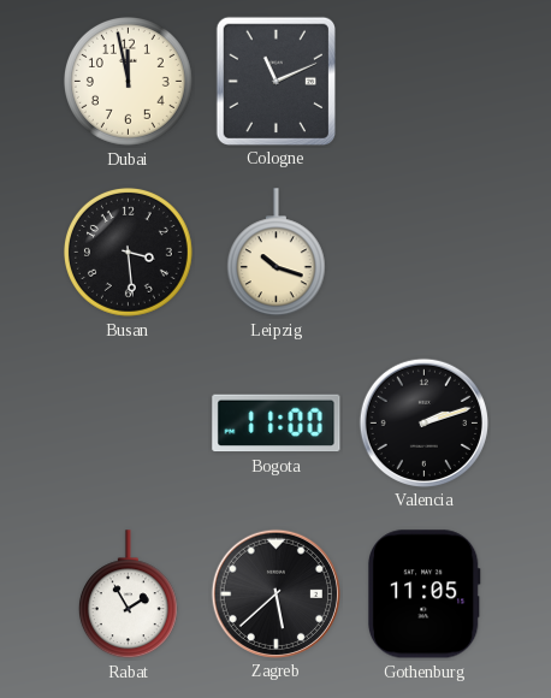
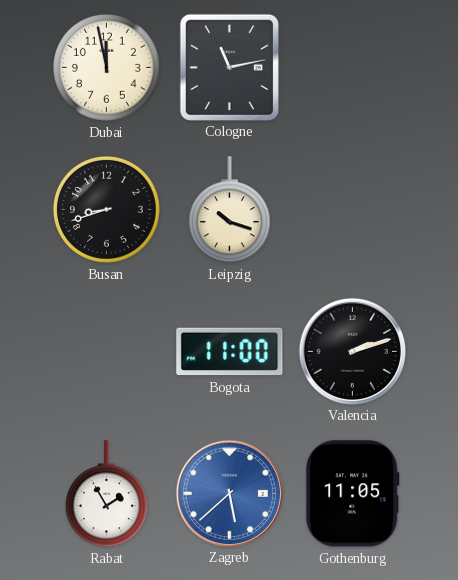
Cologne: 11:11 -> 11:13
Busan: 3:29 -> 8:42
Zagreb dial: black -> blue
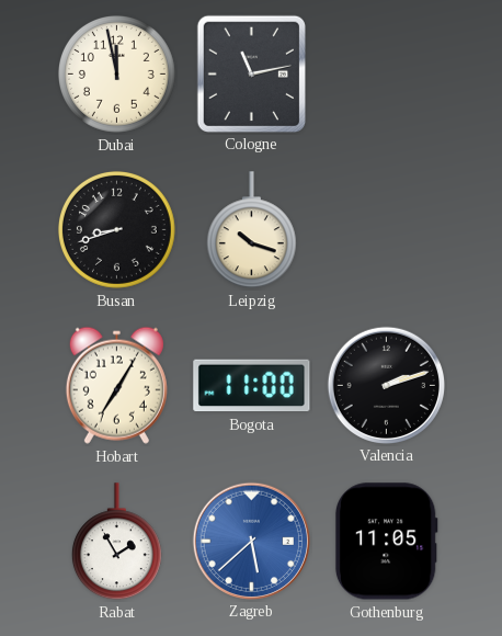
Hobart: none -> 7:05
